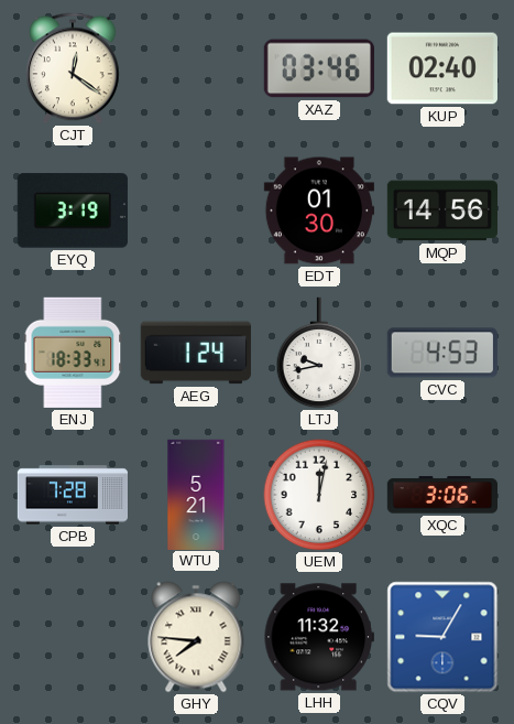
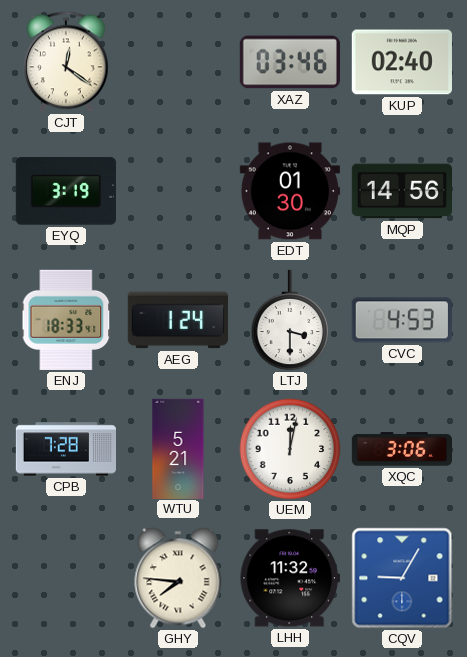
LTJ: 9:43 -> 3:30
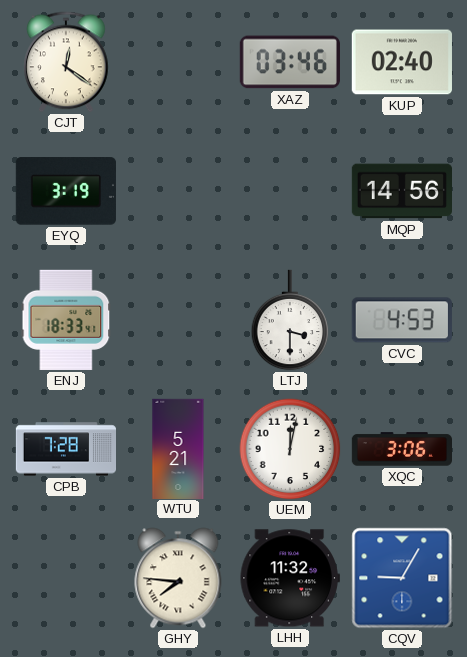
EDT: 01:30 -> none
AEG: 1:24 -> none
